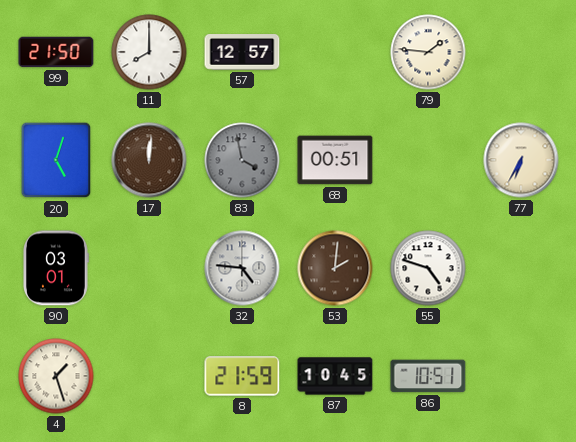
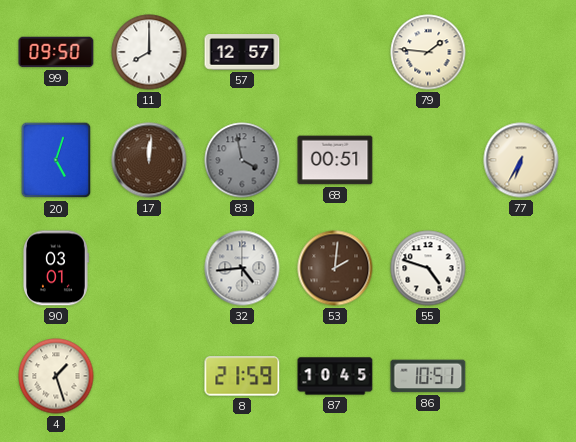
99: 21:50 -> 09:50
32: 4:46 -> 4:44
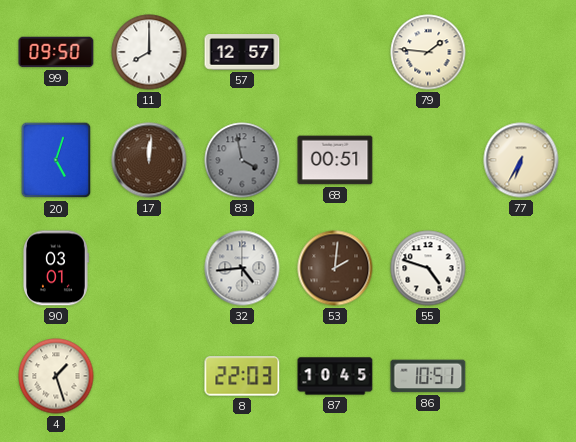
8: 21:59 -> 22:03
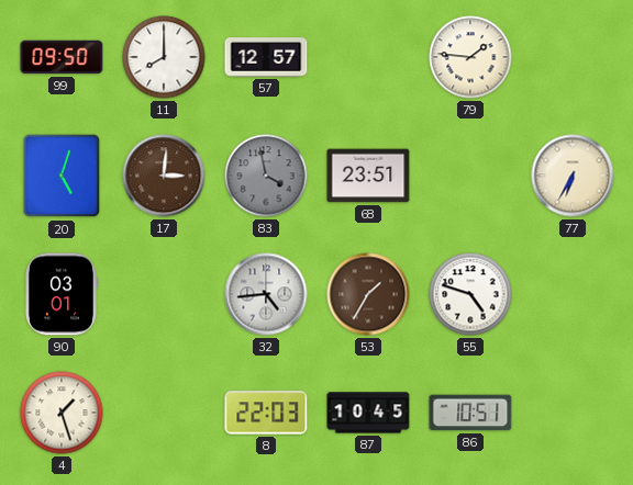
17: 12:01 -> 3:01
68: 00:51 -> 23:51
53: 2:01 -> 1:35
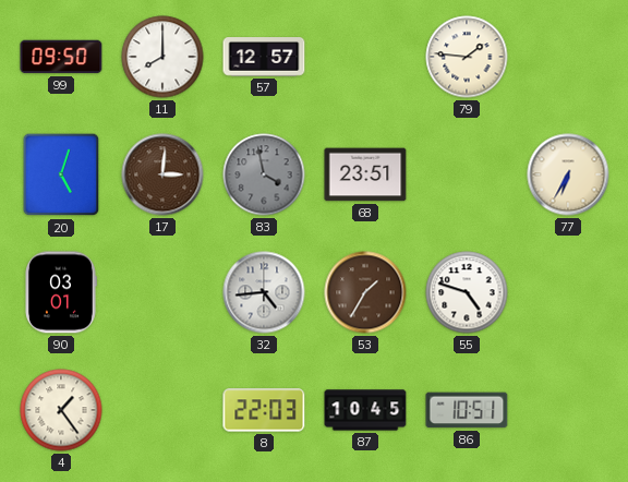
4: 1:27 -> 1:24
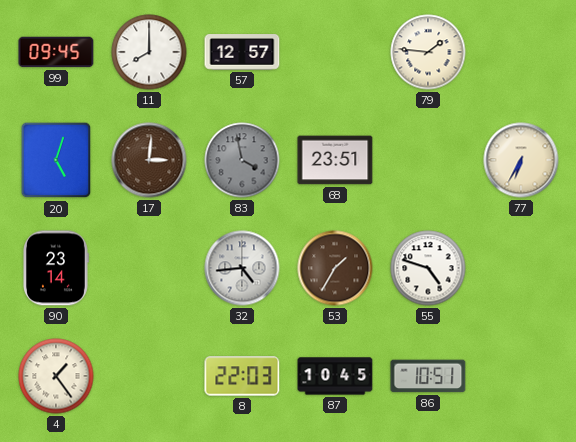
99: 09:50 -> 09:45
90: 03:01 -> 23:14
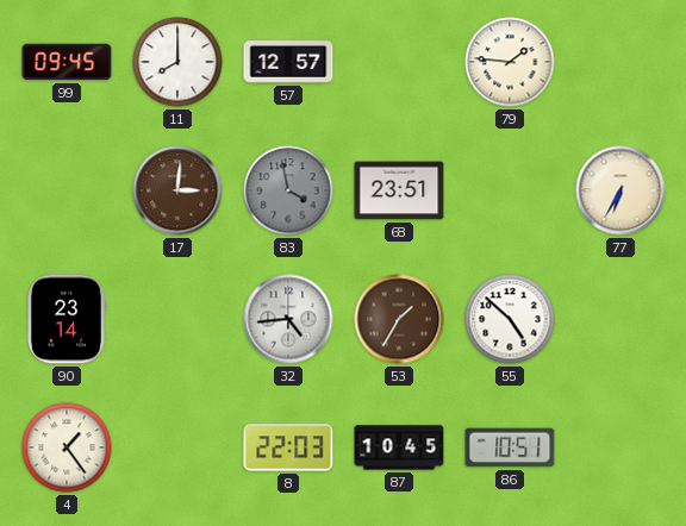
20: 5:03 -> none
55: 4:48 -> 4:52
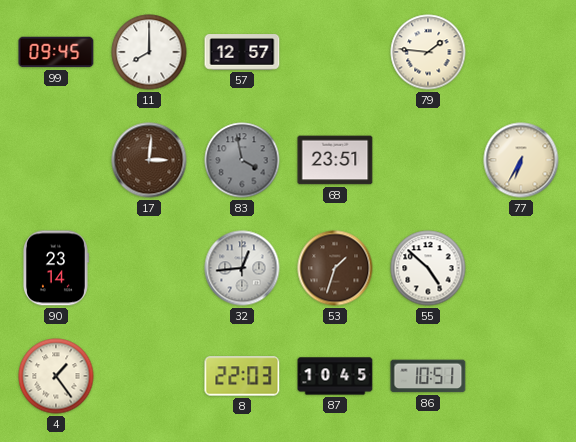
32: 4:44 -> 12:44
53: 1:35 -> 1:33
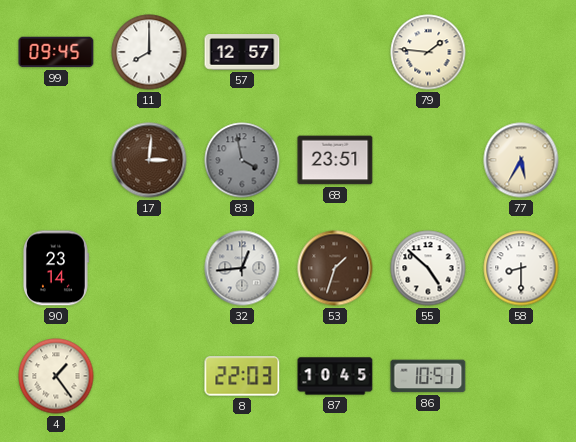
77: 6:35 -> 5:35
58: none -> 8:30
